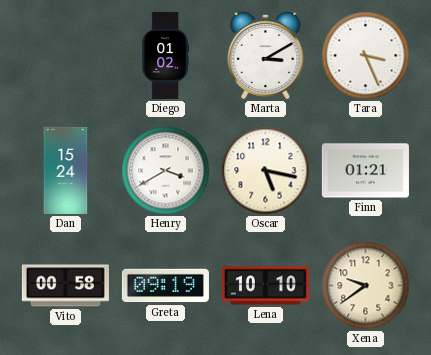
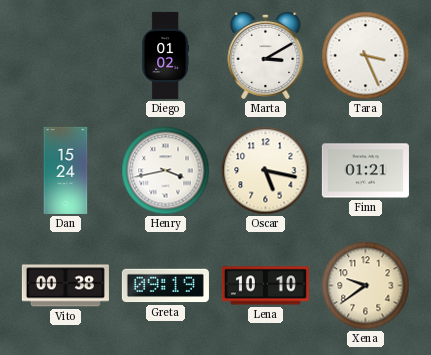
Henry: 3:40 -> 3:43
Vito: 00:58 -> 00:38
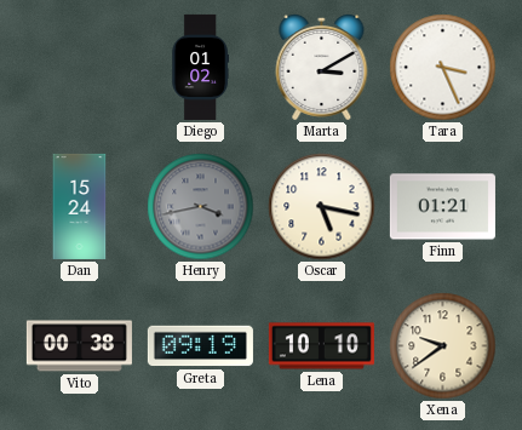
Henry dial: white -> grey
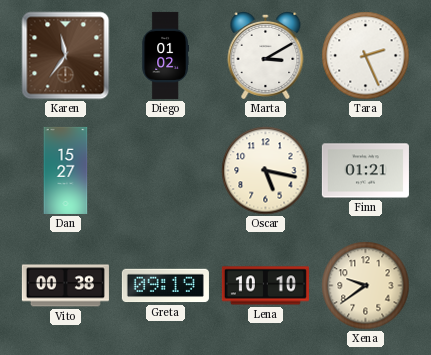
Karen: none -> 11:36
Tara: 3:26 -> 2:26
Dan: 15:24 -> 15:27
Henry: 3:43 -> none
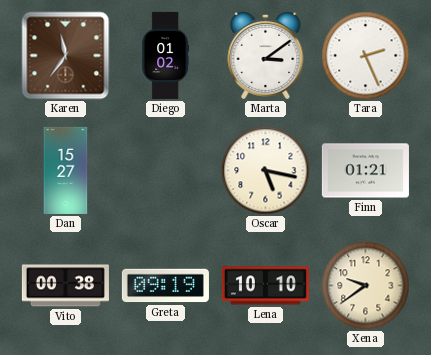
Marta: 3:10 -> 3:09
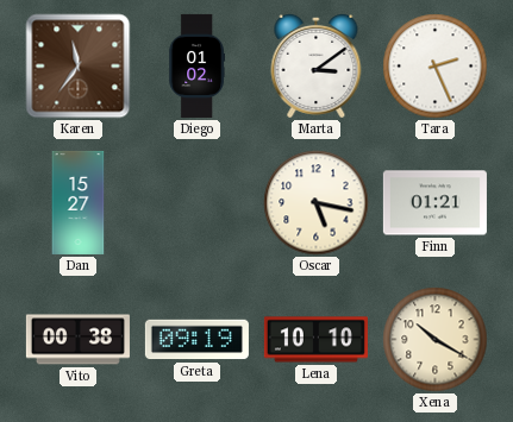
Xena: 9:39 -> 10:20
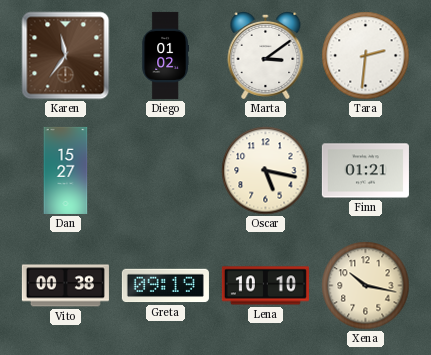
Tara: 2:26 -> 2:31
Xena: 10:20 -> 10:17
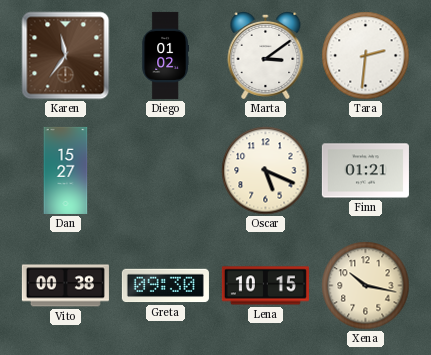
Oscar: 5:17 -> 5:19
Greta: 09:19 -> 09:30
Lena: 10:10 -> 10:15
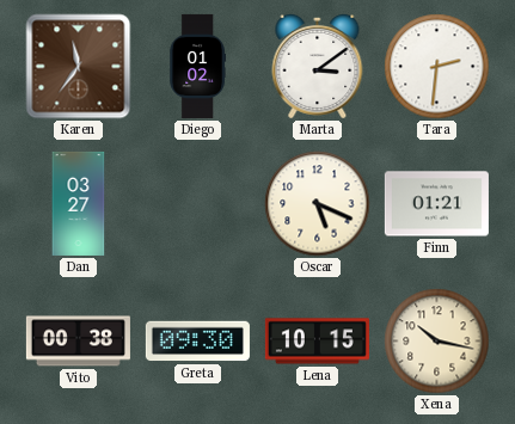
Dan: 15:27 -> 03:27
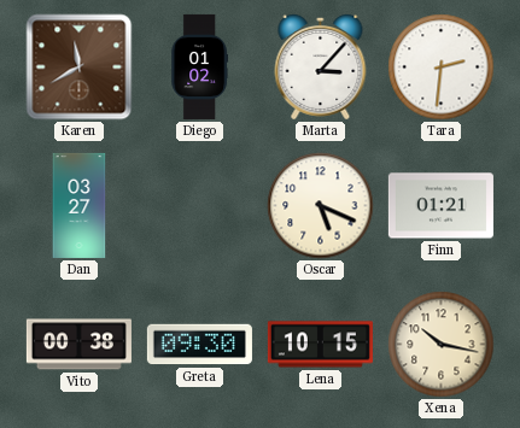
Karen: 11:36 -> 11:40
Marta: 3:09 -> 3:07
